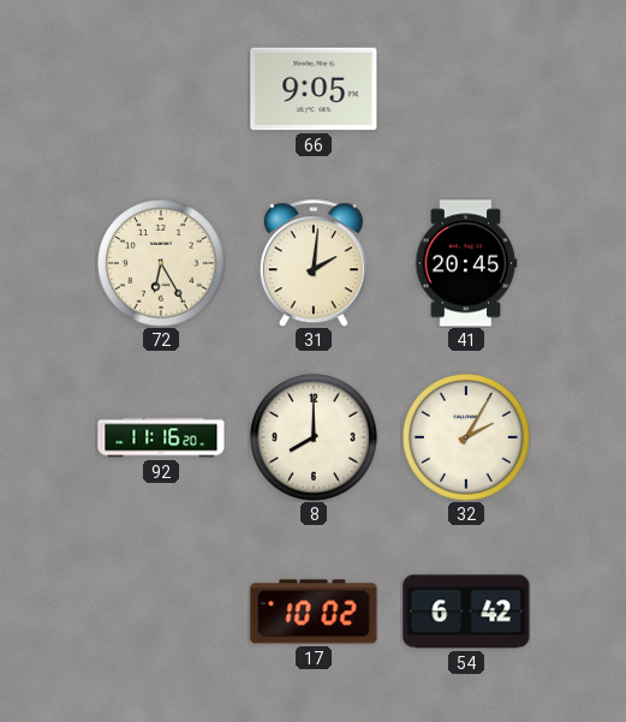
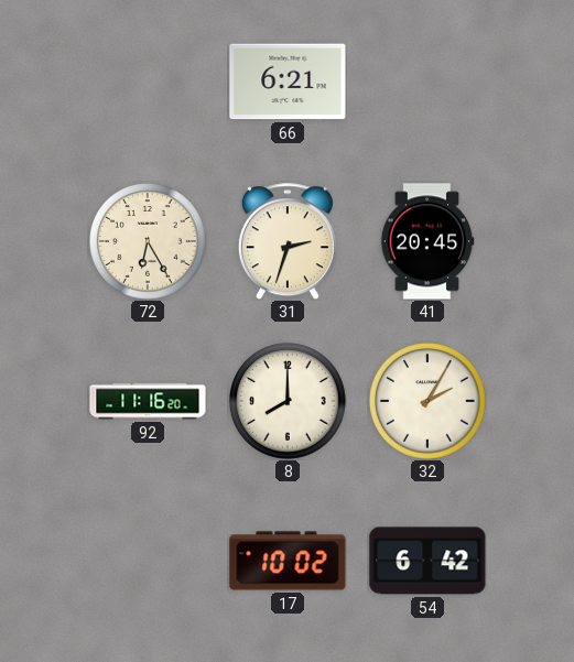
66: 9:05 -> 6:21
31: 2:01 -> 2:33
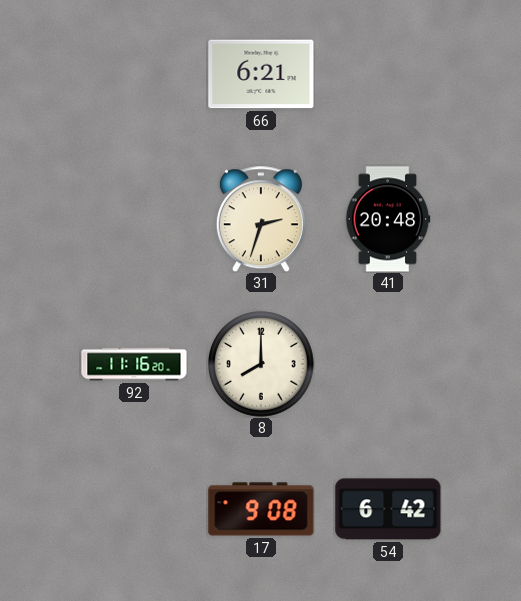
72: 6:25 -> none
41: 20:45 -> 20:48
32: 2:05 -> none
17: 10:02 -> 9:08
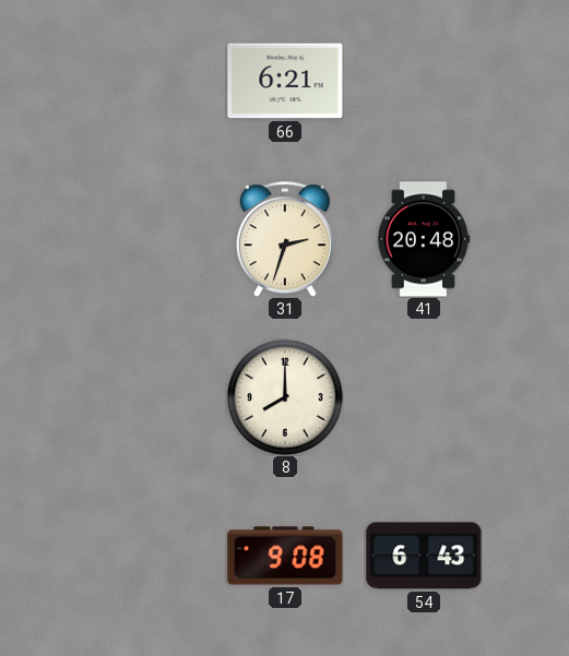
92: 11:16 -> none
54: 6:42 -> 6:43
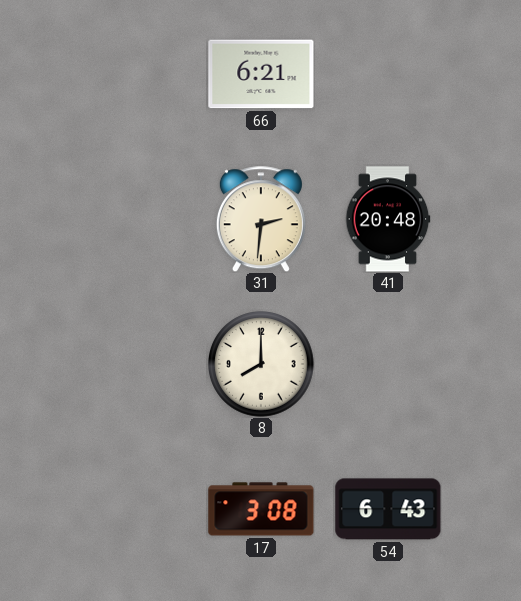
31: 2:33 -> 2:31
17: 9:08 -> 3:08
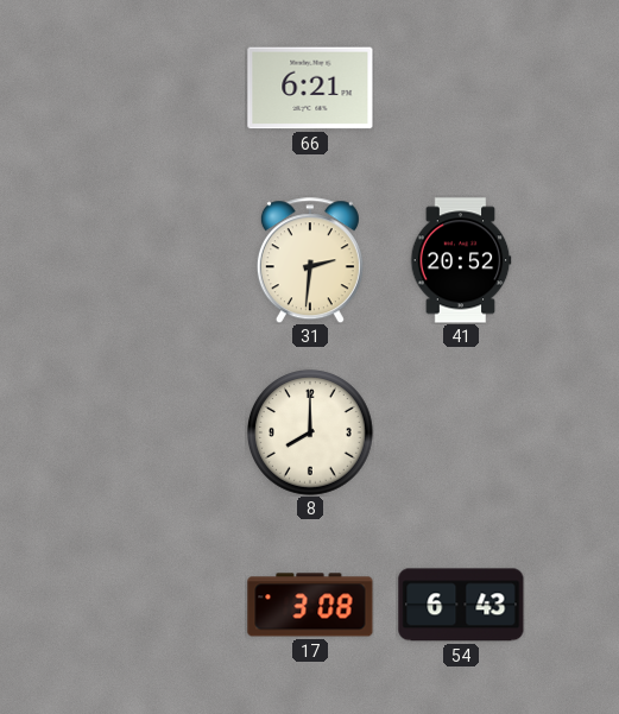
41: 20:48 -> 20:52
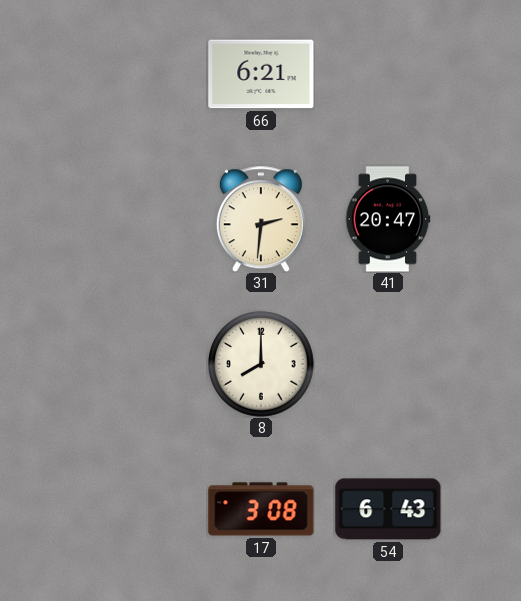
41: 20:52 -> 20:47
